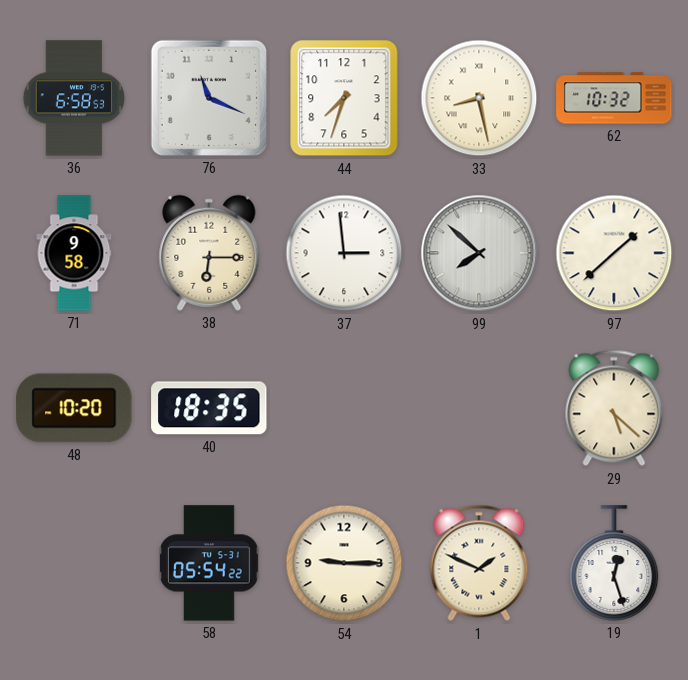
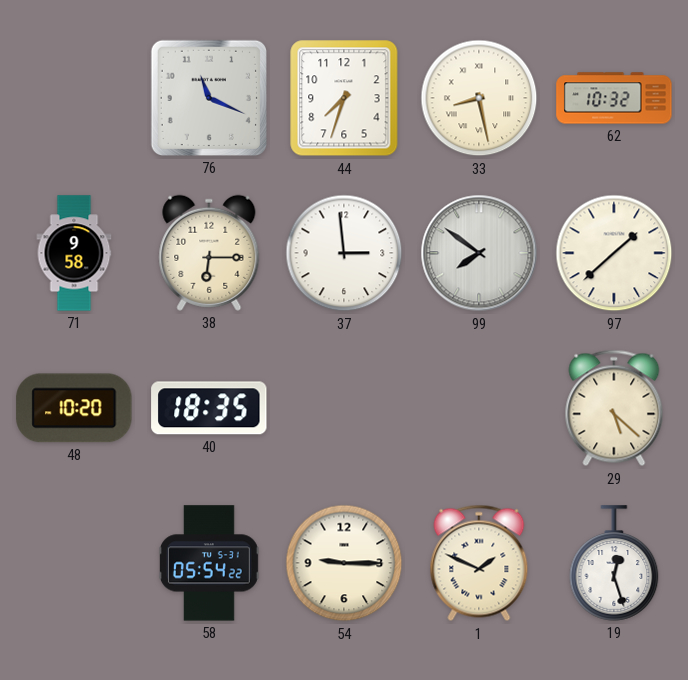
36: 6:58 -> none
99: 7:52 -> 7:51
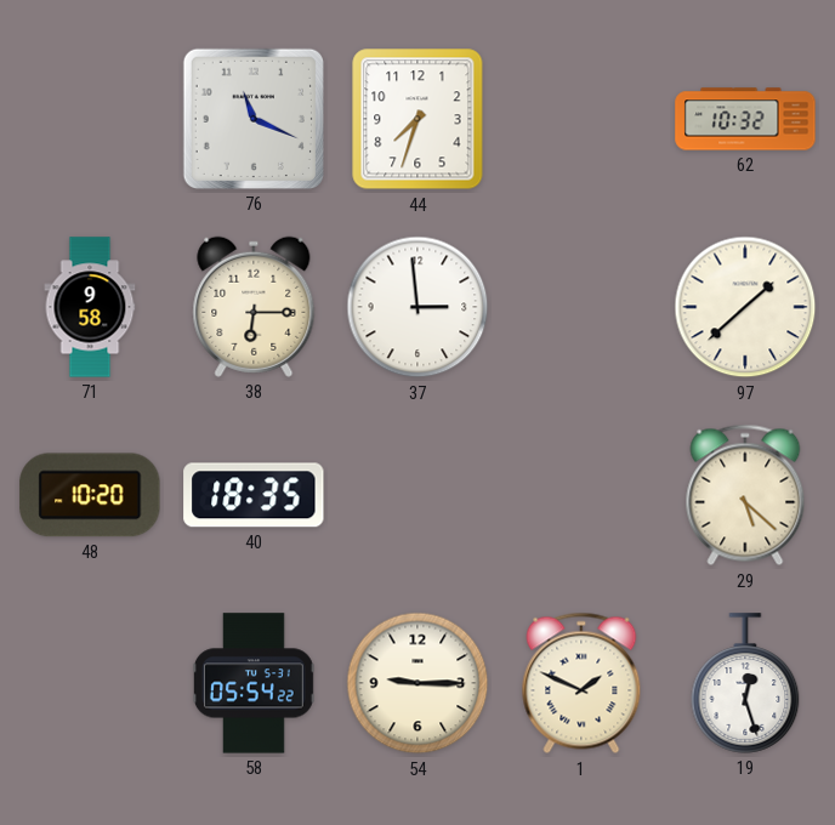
33: 8:28 -> none
99: 7:51 -> none
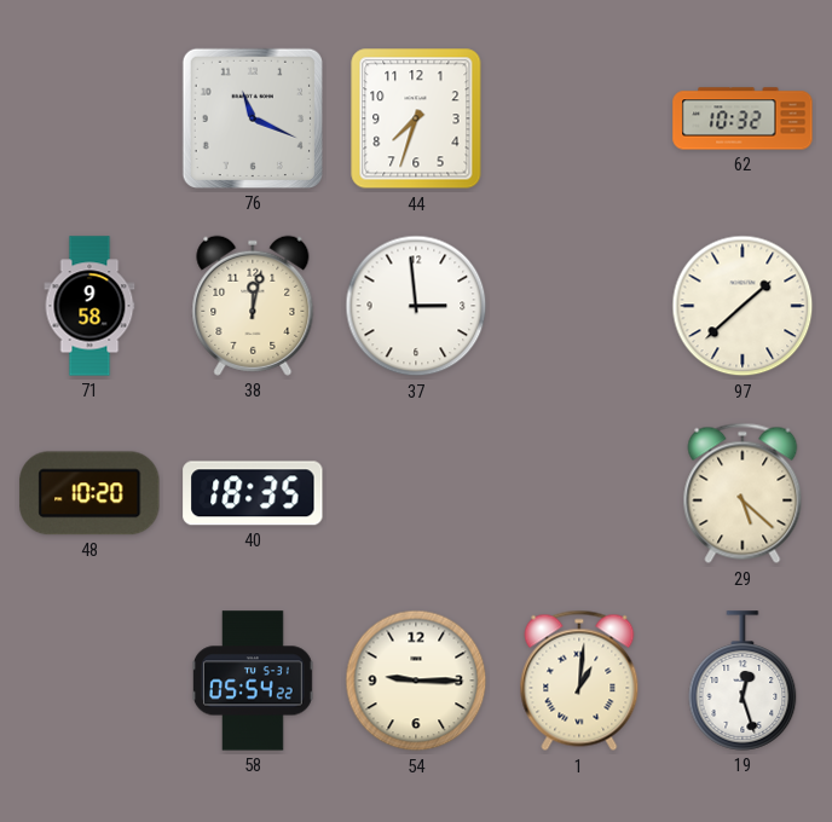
38: 6:15 -> 12:02
1: 1:49 -> 1:01
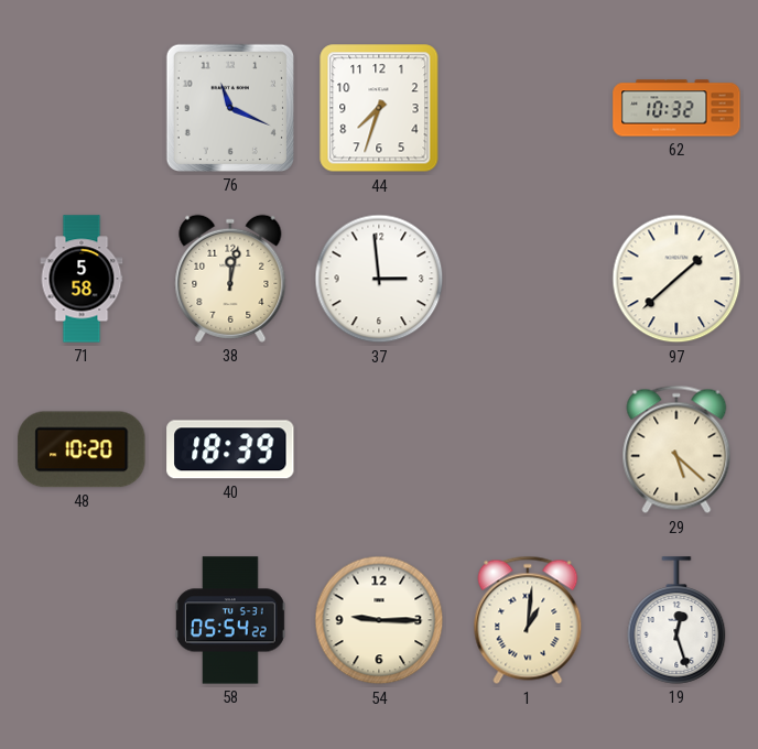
71: 9:58 -> 5:58
40: 18:35 -> 18:39
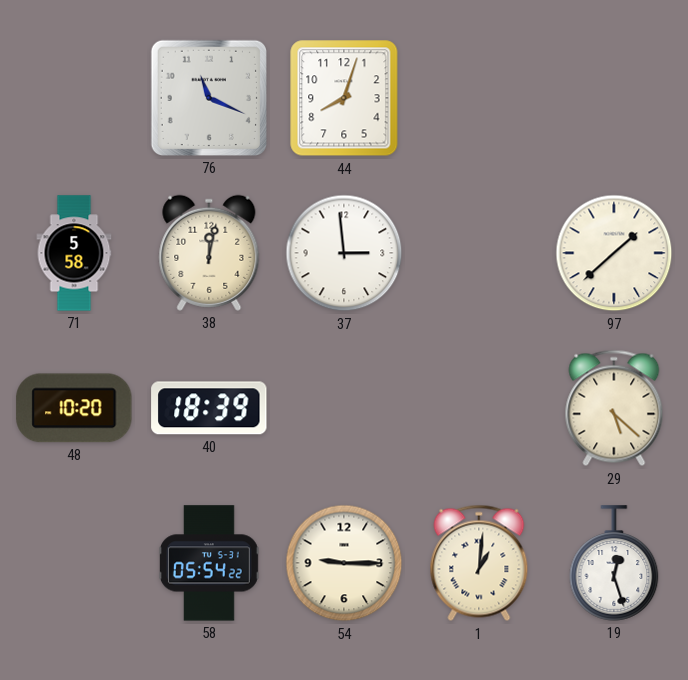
44: 7:33 -> 8:03
62: 10:32 -> none
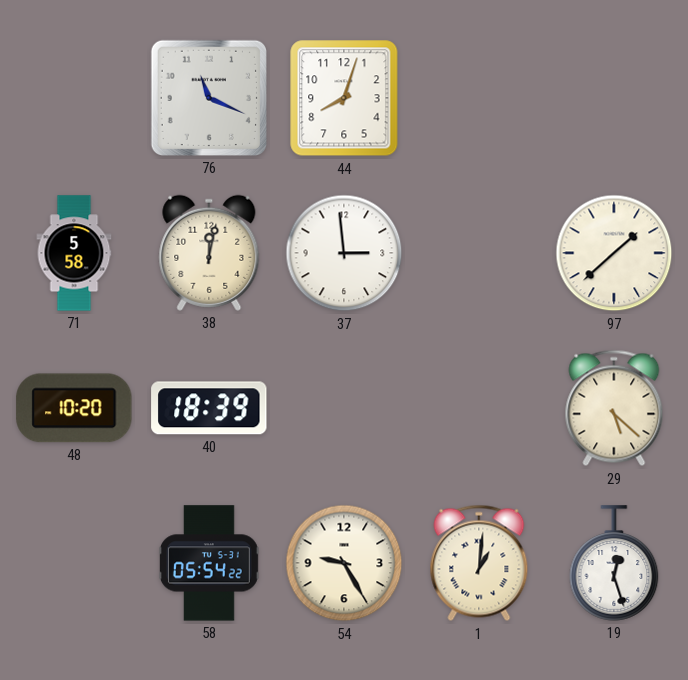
54: 9:15 -> 9:25
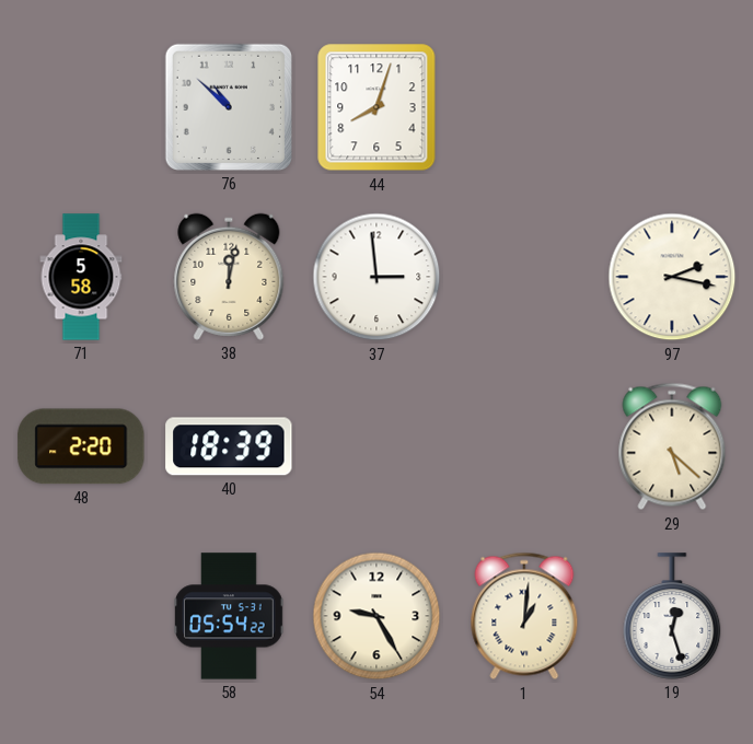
76: 11:19 -> 10:52
97: 1:38 -> 2:17
48: 10:20 -> 2:20
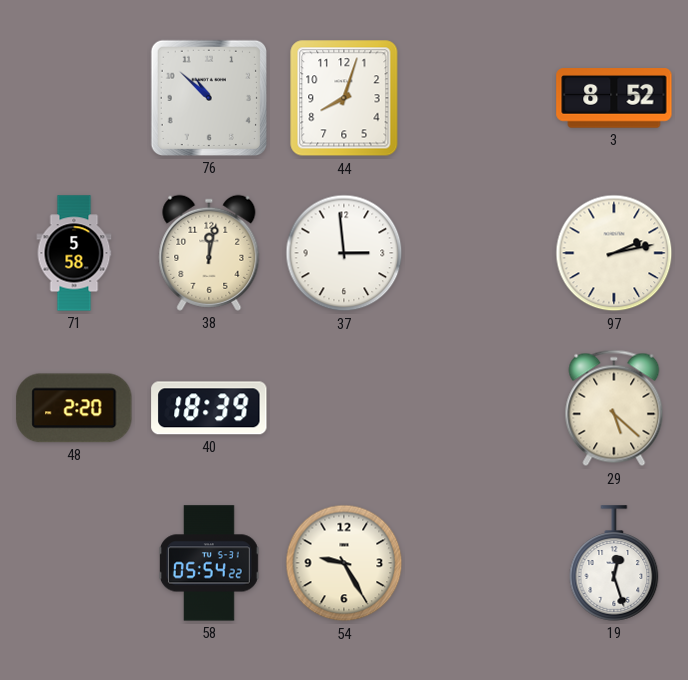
3: none -> 8:52
97: 2:17 -> 2:13
1: 1:01 -> none
